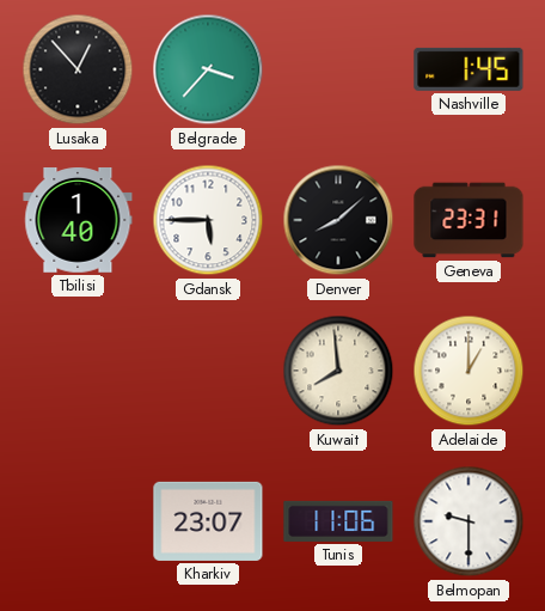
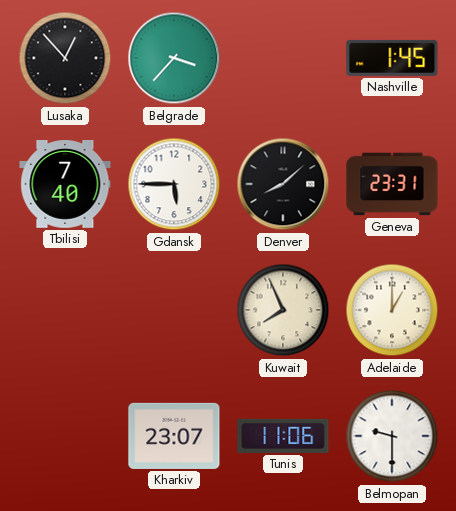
Tbilisi: 1:40 -> 7:40
Kuwait: 7:59 -> 7:56
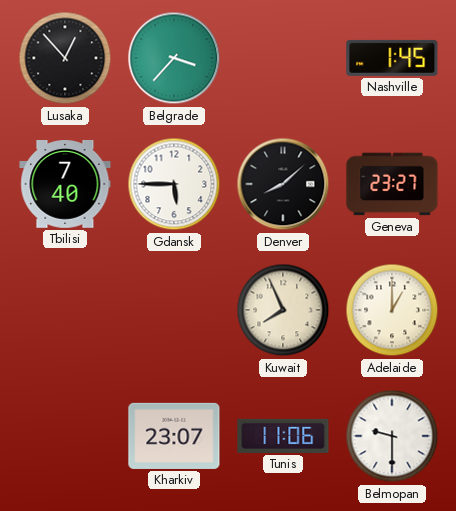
Geneva: 23:31 -> 23:27
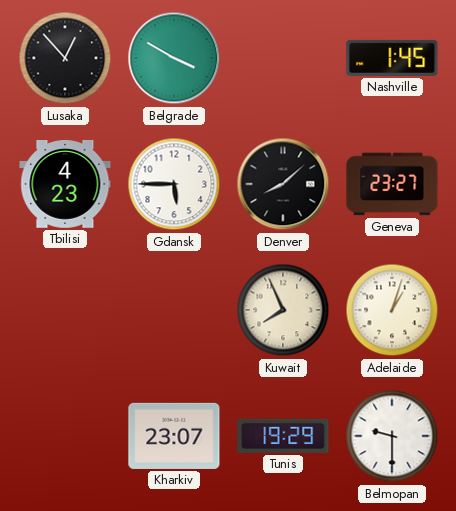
Belgrade: 3:37 -> 3:50
Tbilisi: 7:40 -> 4:23
Adelaide: 1:00 -> 1:03
Tunis: 11:06 -> 19:29
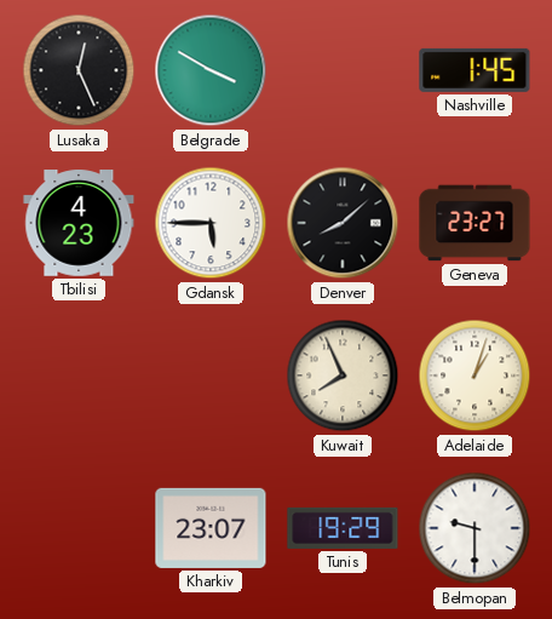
Lusaka: 12:53 -> 12:26
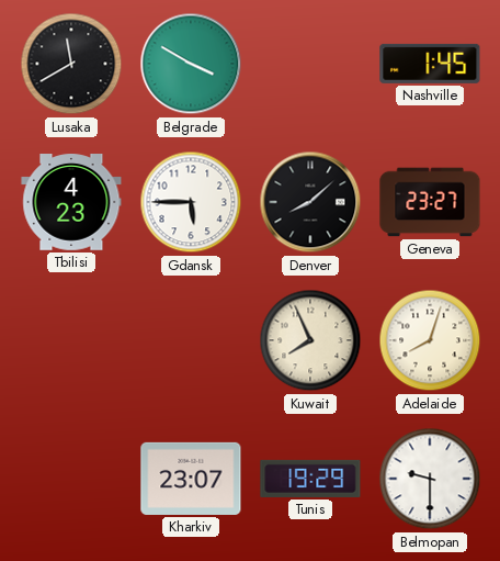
Lusaka: 12:26 -> 11:40
Adelaide: 1:03 -> 8:03
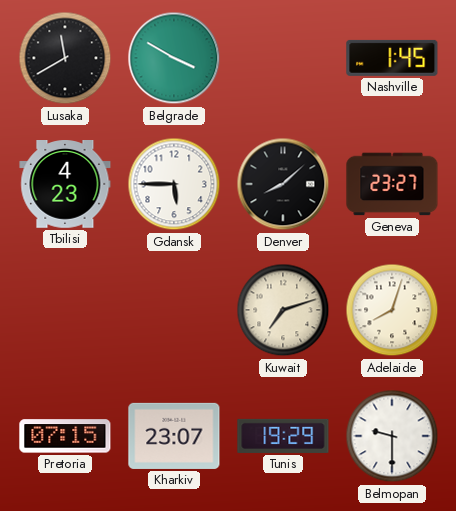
Kuwait: 7:56 -> 7:12
Pretoria: none -> 07:15
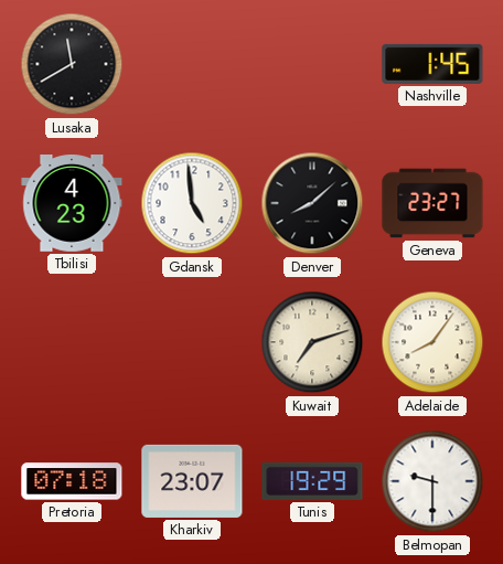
Belgrade: 3:50 -> none
Gdansk: 5:45 -> 4:59
Adelaide: 8:03 -> 8:06
Pretoria: 07:15 -> 07:18
